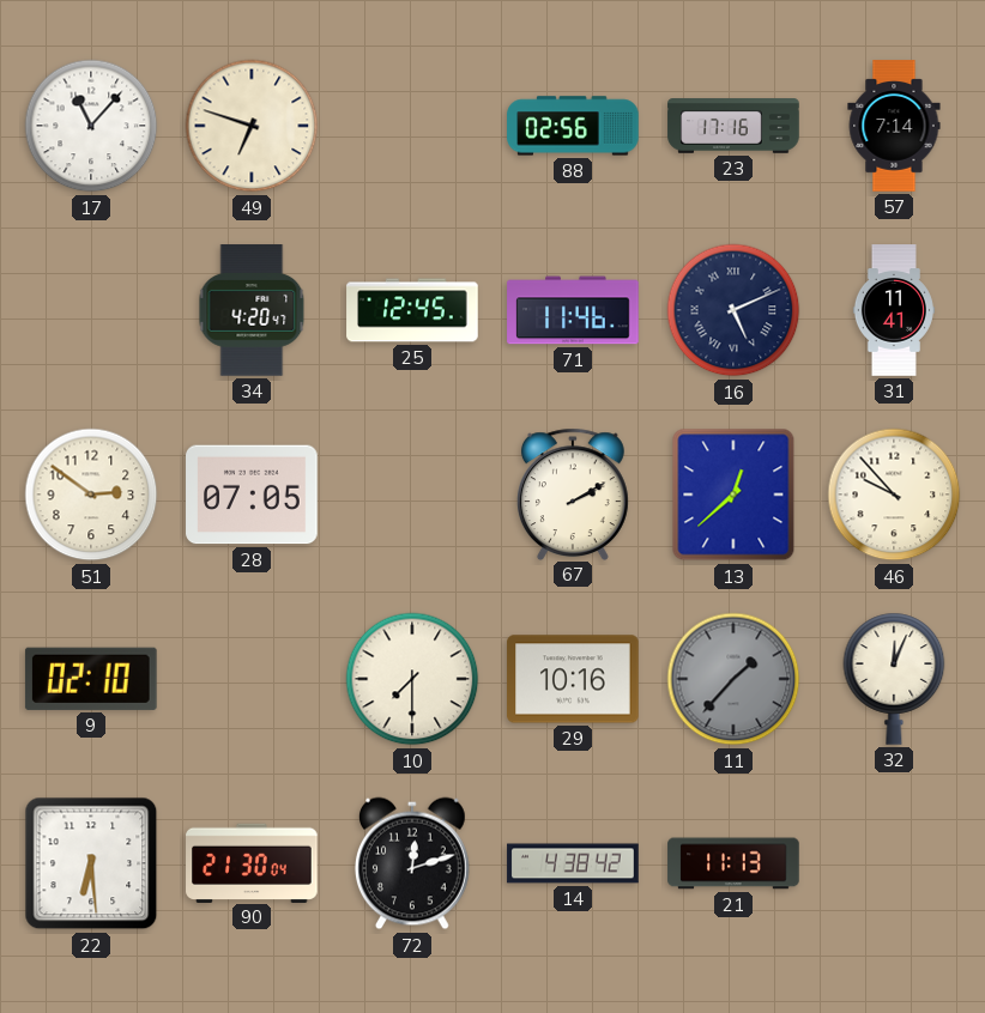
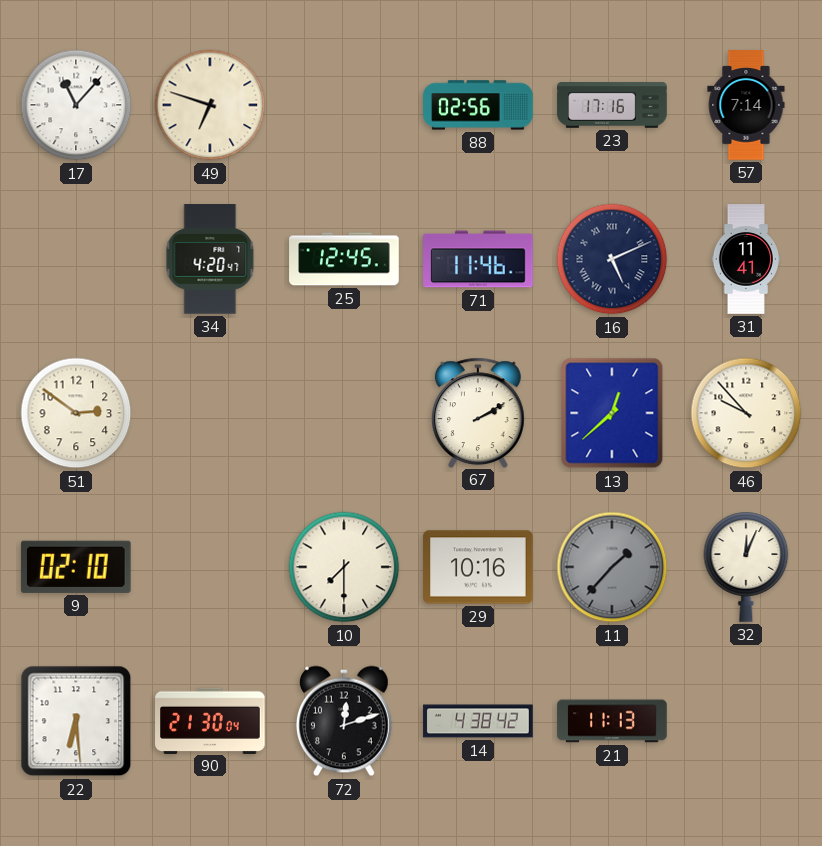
28: 07:05 -> none
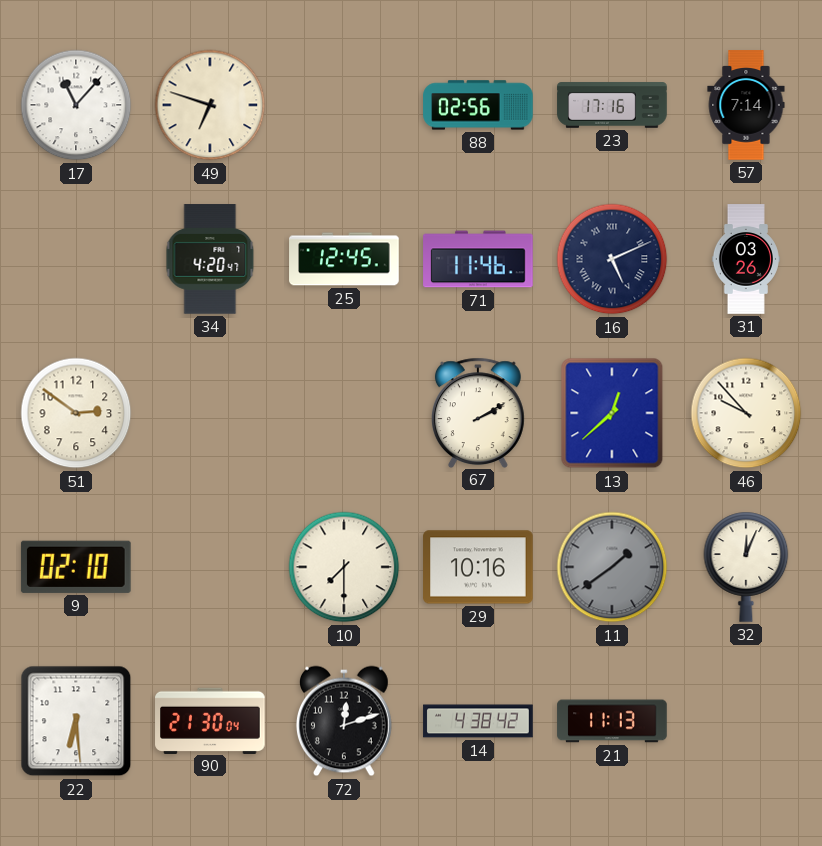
31: 11:41 -> 03:26
11: 1:37 -> 1:39
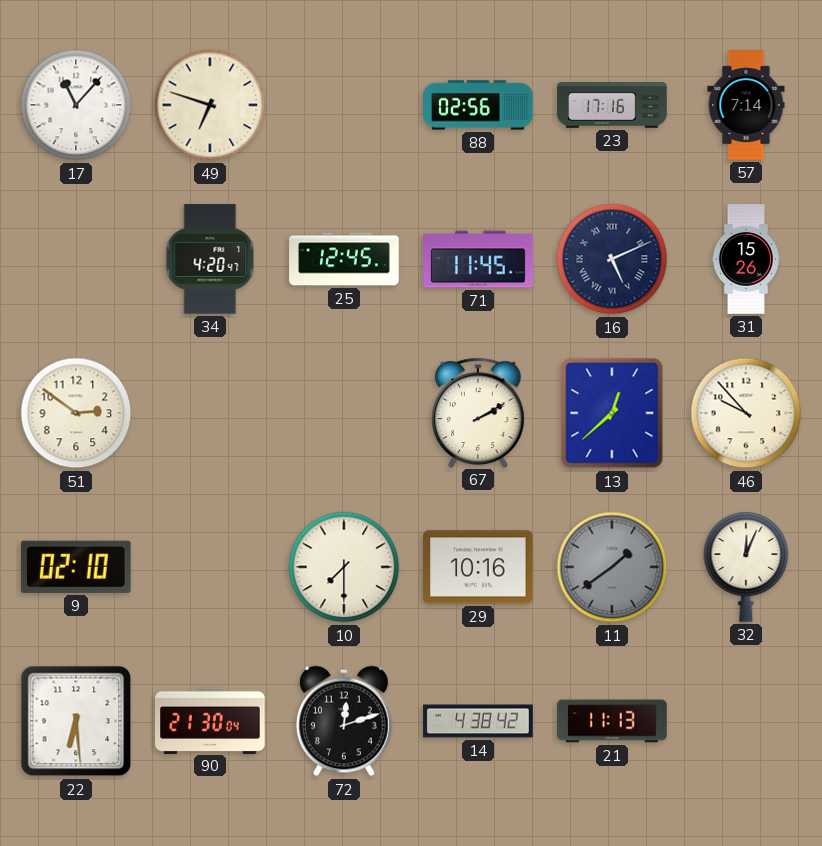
71: 11:46 -> 11:45
31: 03:26 -> 15:26
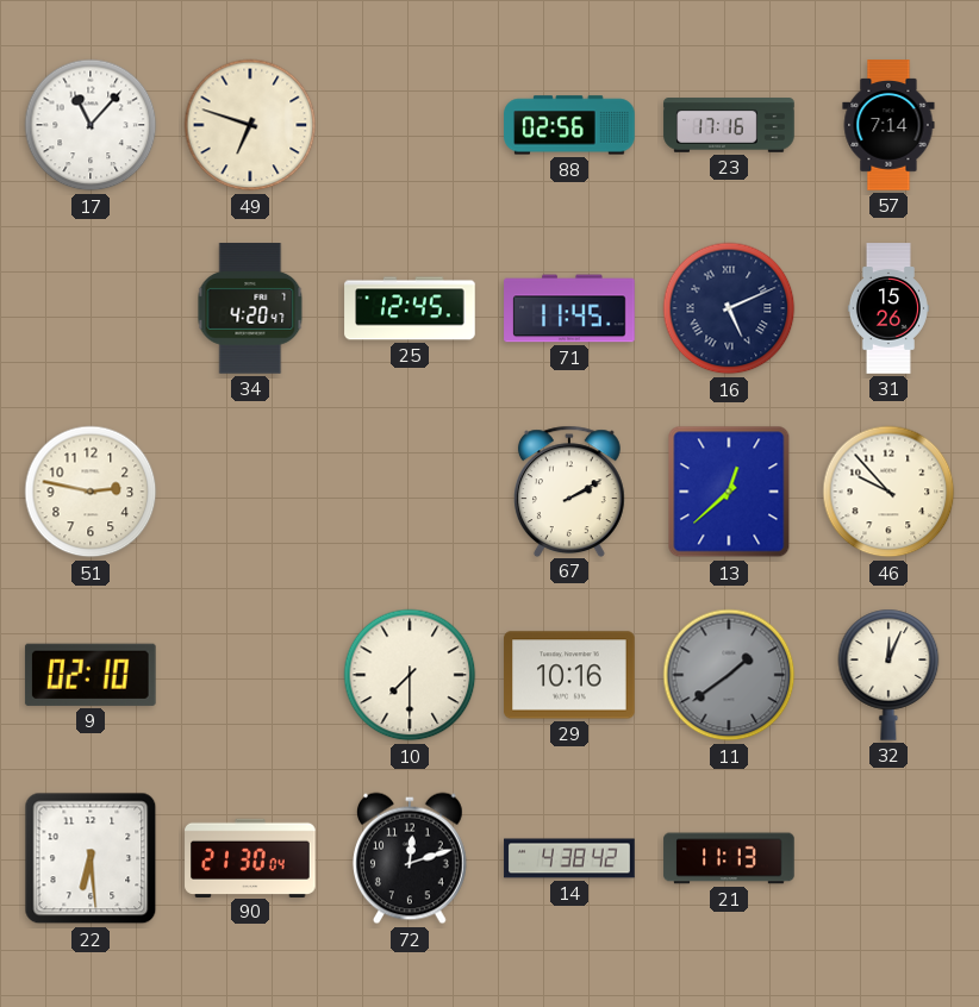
51: 2:51 -> 2:47
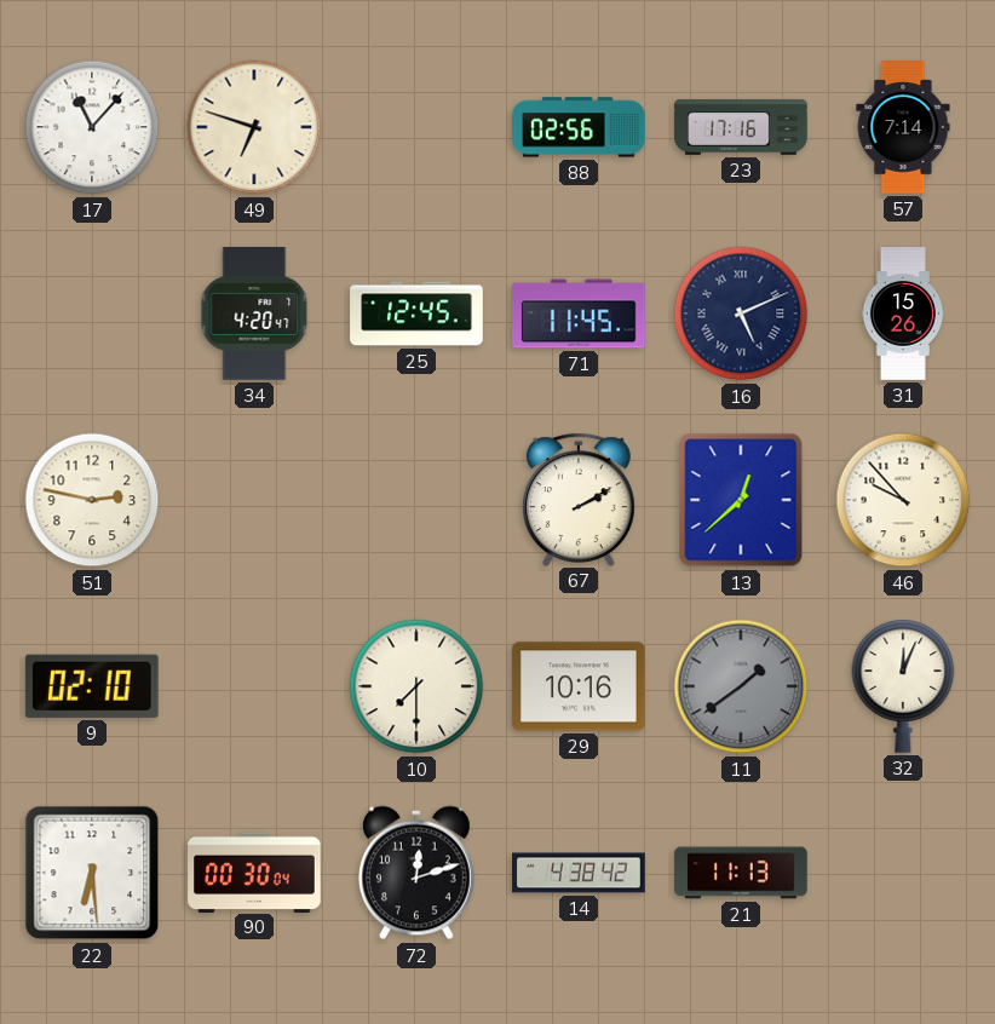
90: 21:30 -> 00:30
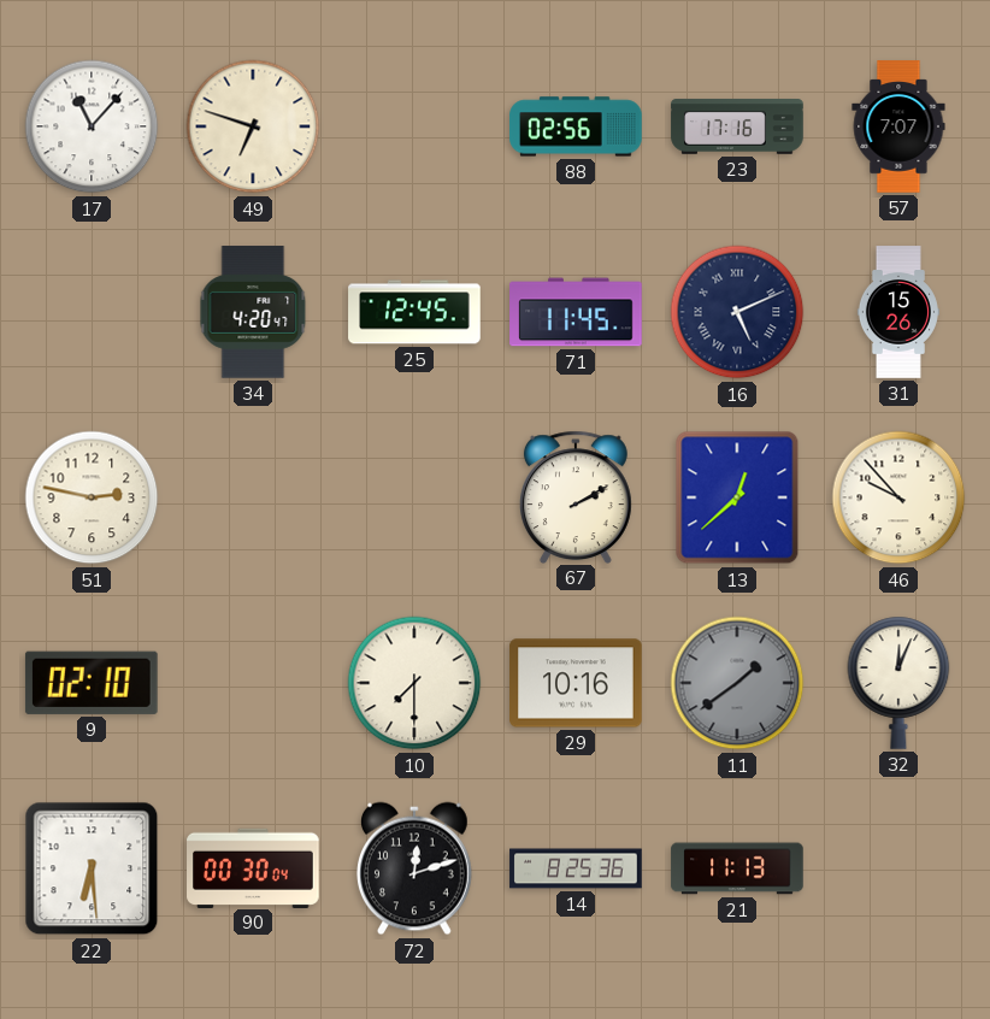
57: 7:14 -> 7:07
14: 4:38 -> 8:25
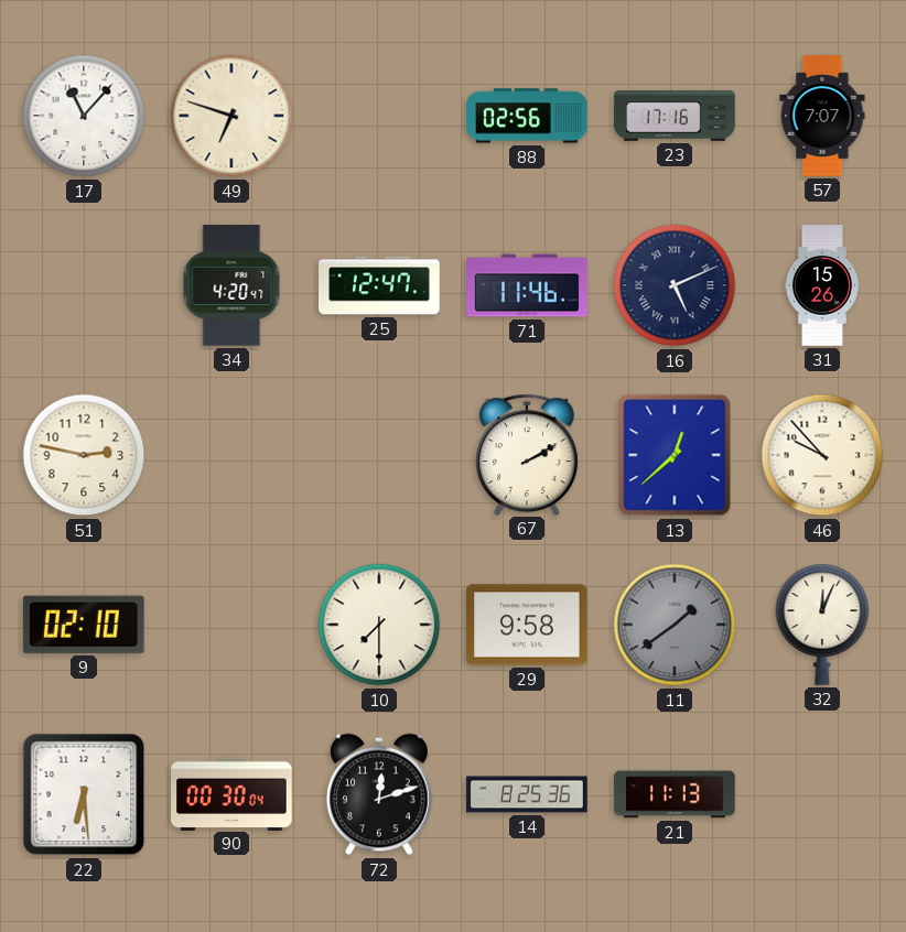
25: 12:45 -> 12:47
71: 11:45 -> 11:46
29: 10:16 -> 9:58
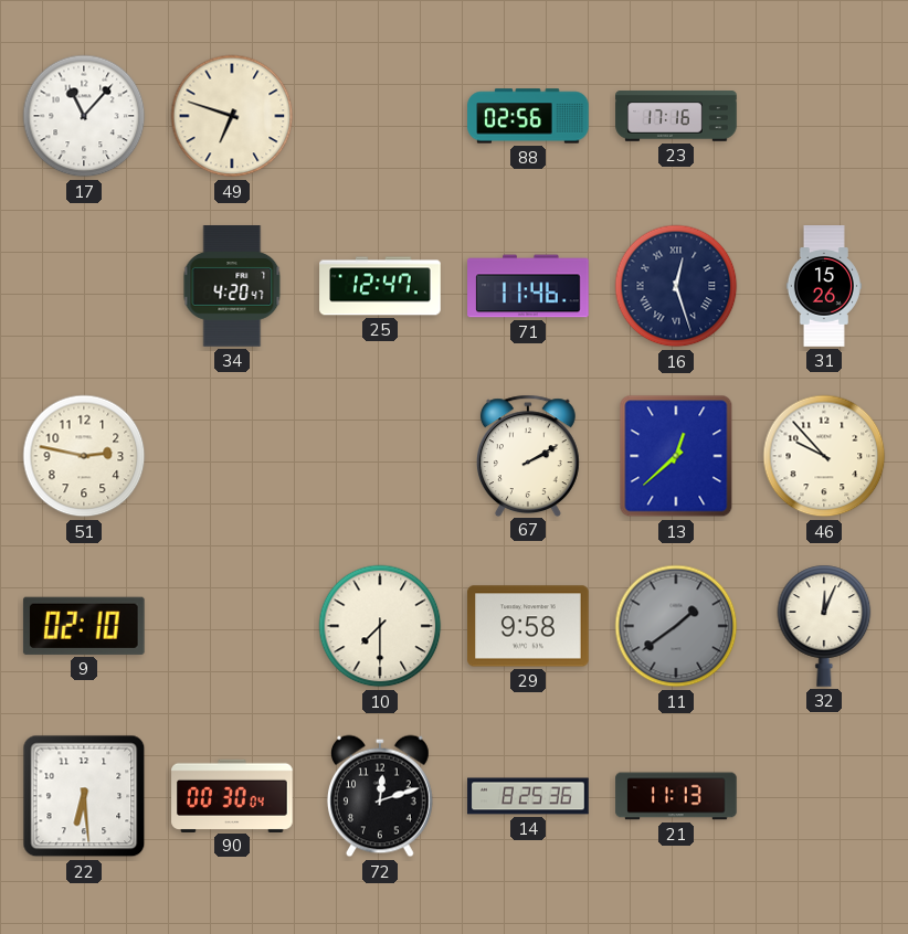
57: 7:07 -> none
16: 5:11 -> 12:27
